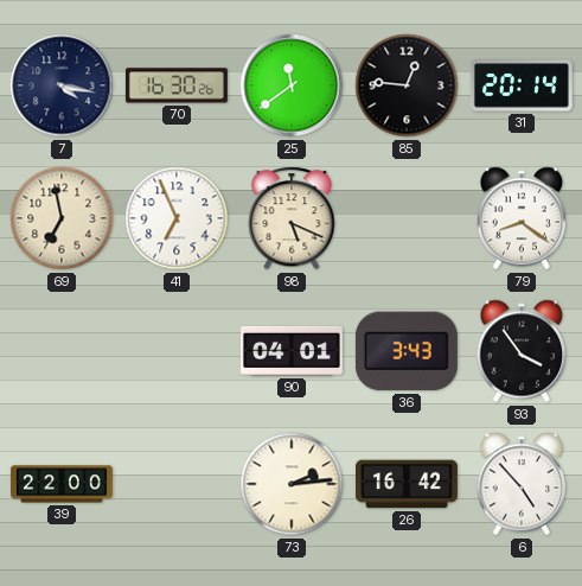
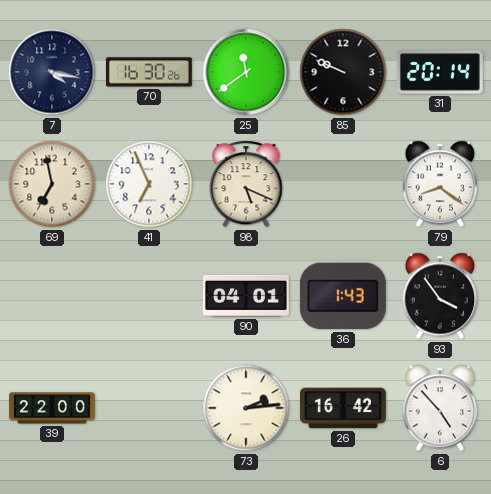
85: 12:46 -> 9:49
36: 3:43 -> 1:43
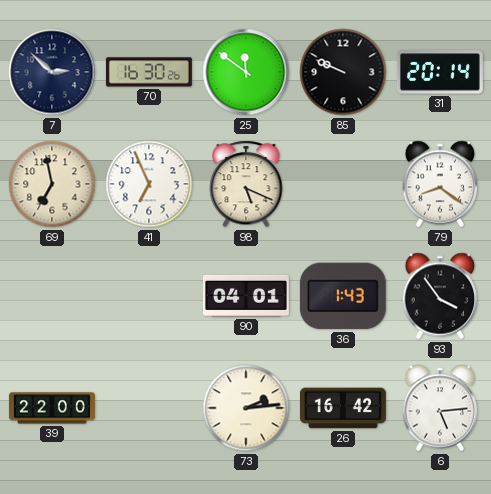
7: 4:17 -> 2:52
25: 11:39 -> 11:51
6: 4:53 -> 5:14
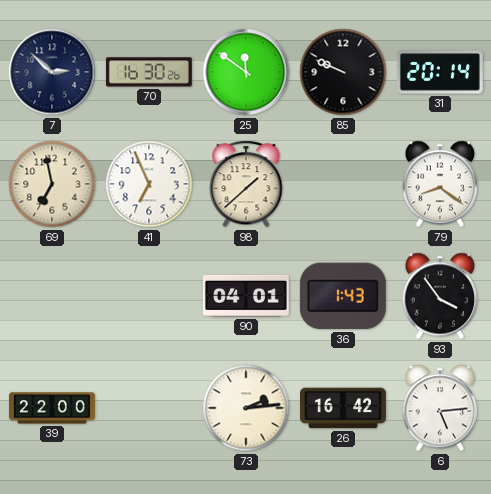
98: 5:19 -> 1:38
